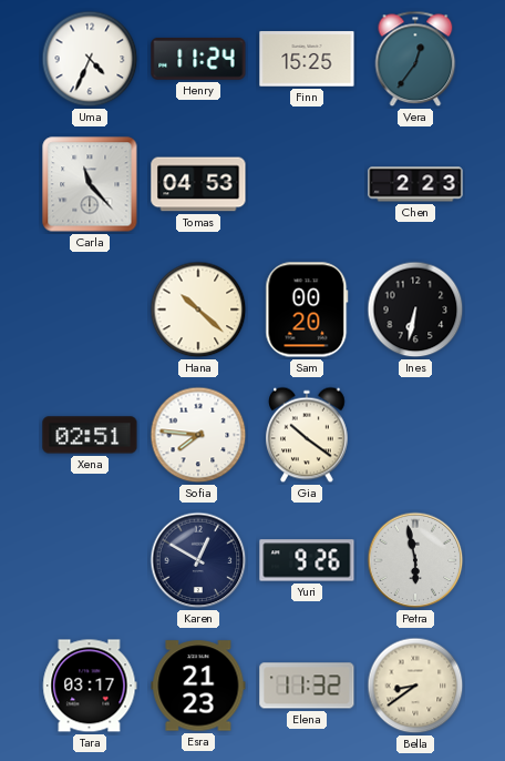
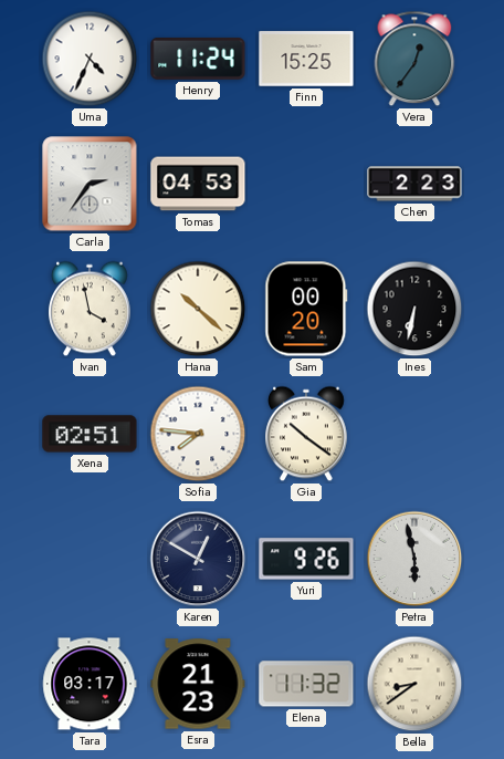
Carla: 11:23 -> 2:36
Ivan: none -> 3:58
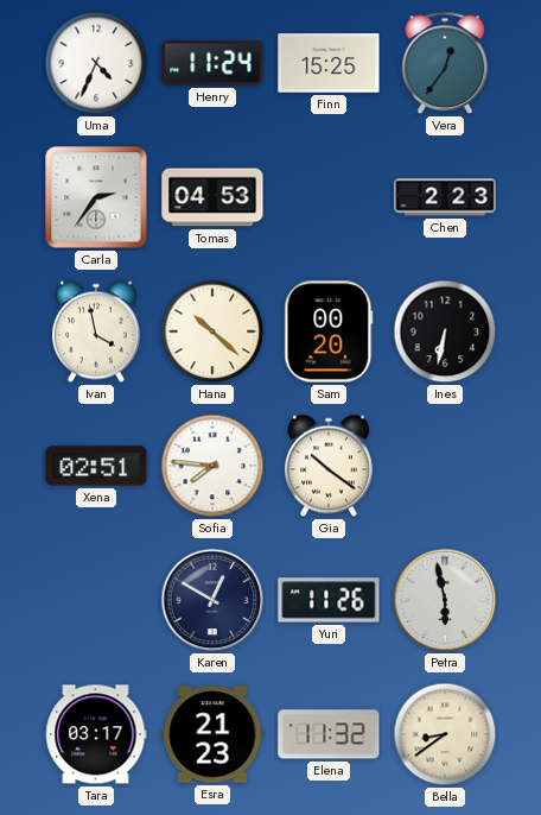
Yuri: 9:26 -> 11:26
